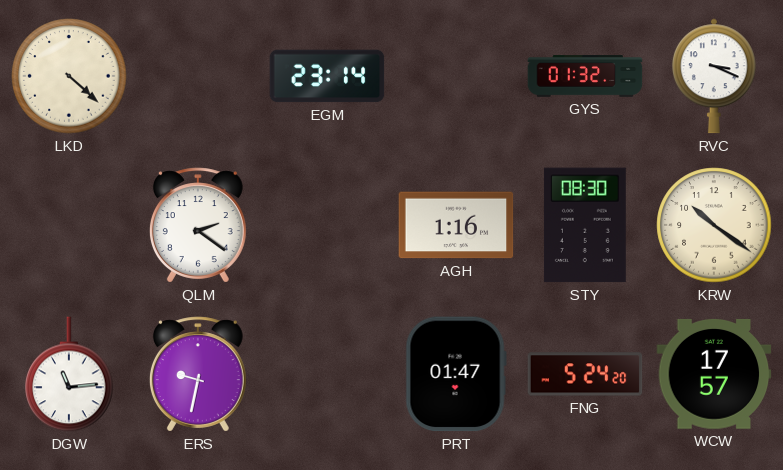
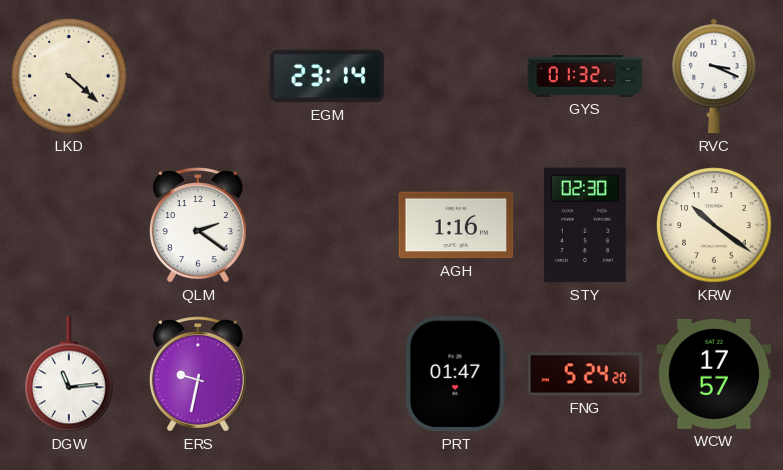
STY: 08:30 -> 02:30
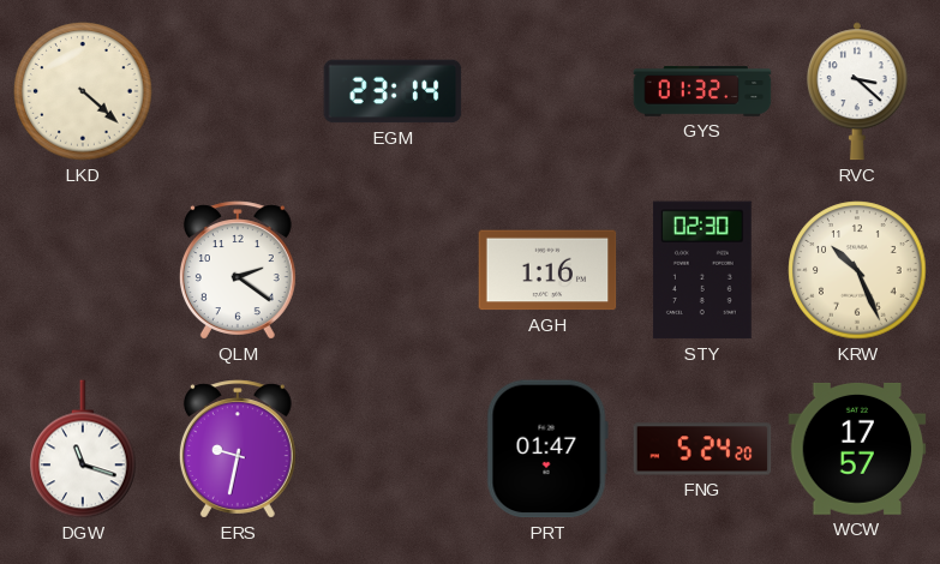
RVC: 3:19 -> 3:22
KRW: 10:21 -> 10:26
DGW: 11:14 -> 11:18
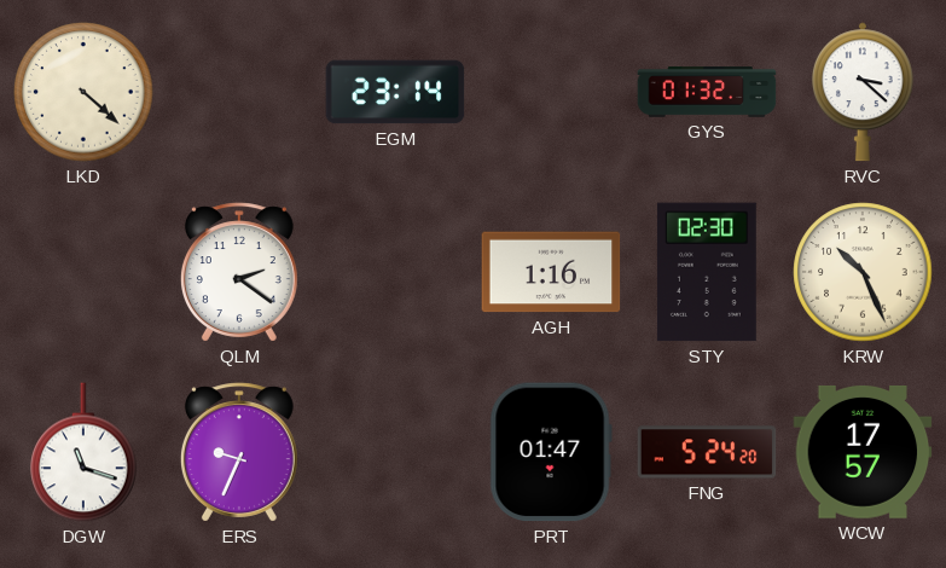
ERS: 9:32 -> 9:34
